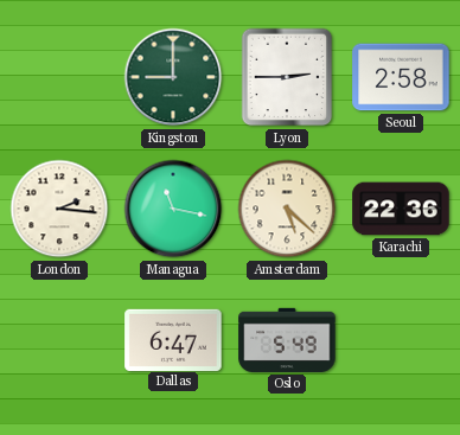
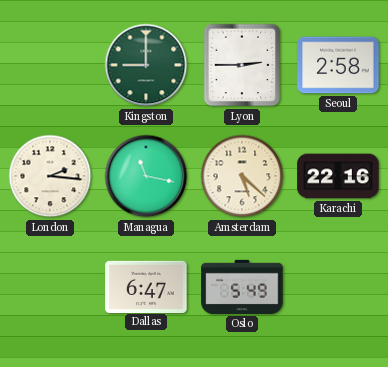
Karachi: 22:36 -> 22:16
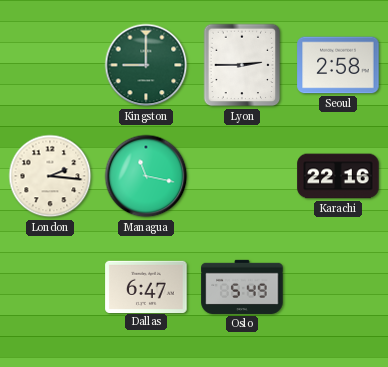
Amsterdam: 5:22 -> none
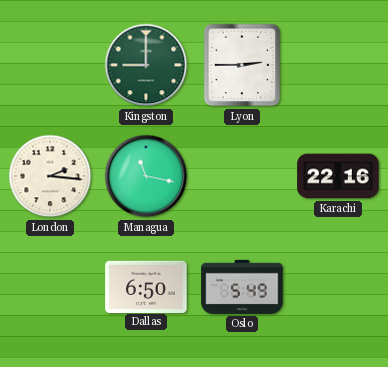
Seoul: 2:58 -> none
Dallas: 6:47 -> 6:50
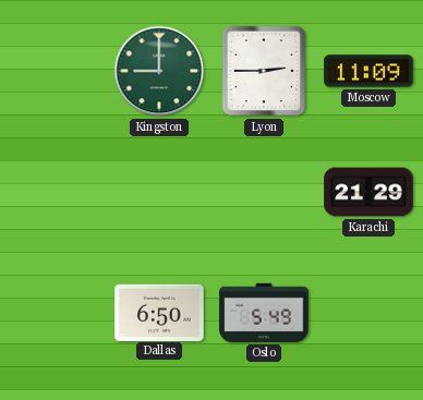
Moscow: none -> 11:09
London: 2:16 -> none
Managua: 11:17 -> none
Karachi: 22:16 -> 21:29
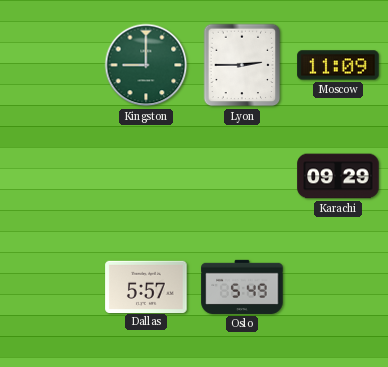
Karachi: 21:29 -> 09:29
Dallas: 6:50 -> 5:57
